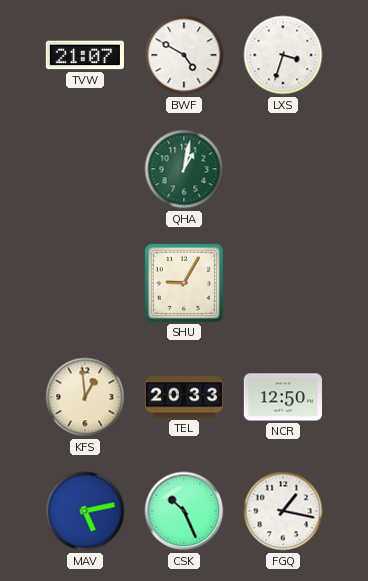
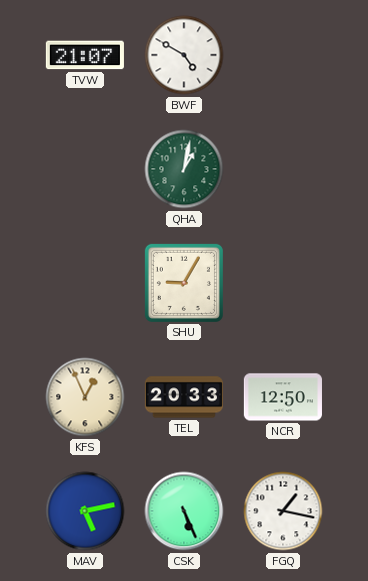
LXS: 3:33 -> none
KFS: 12:59 -> 12:56
CSK: 10:26 -> 5:26
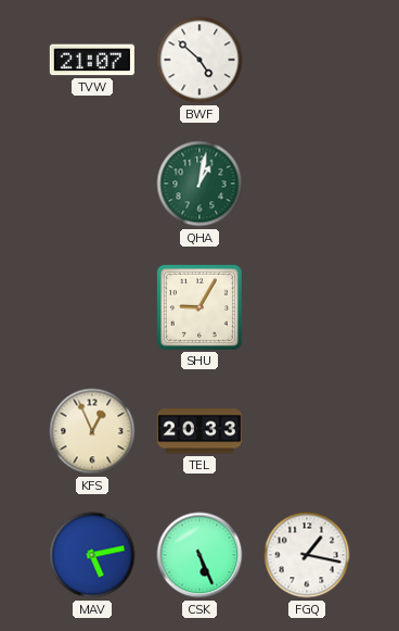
BWF: 4:50 -> 4:52
NCR: 12:50 -> none
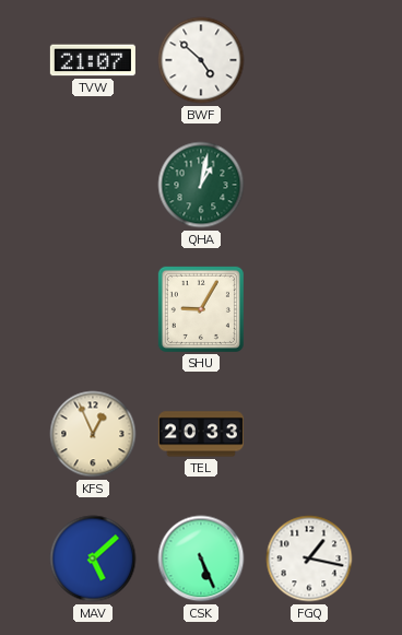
MAV: 5:13 -> 5:08
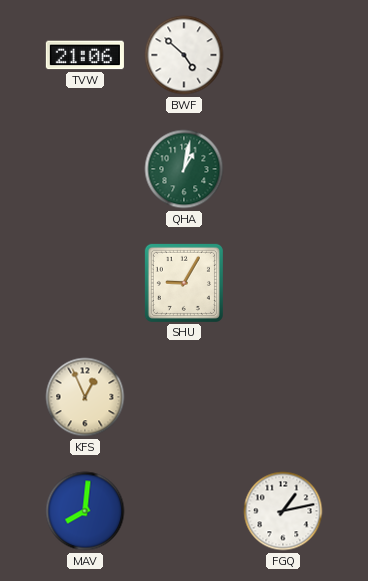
TVW: 21:07 -> 21:06
TEL: 20:33 -> none
MAV: 5:08 -> 8:01
CSK: 5:26 -> none
FGQ: 1:17 -> 1:13
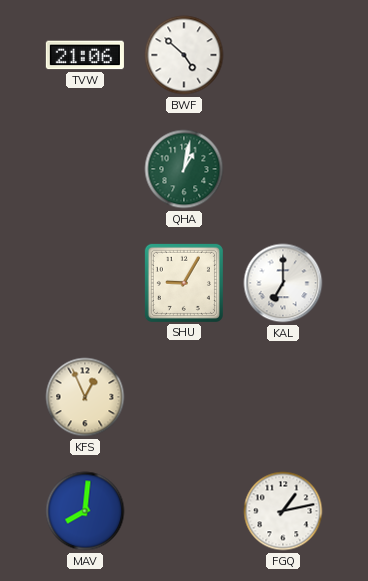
KAL: none -> 7:00
